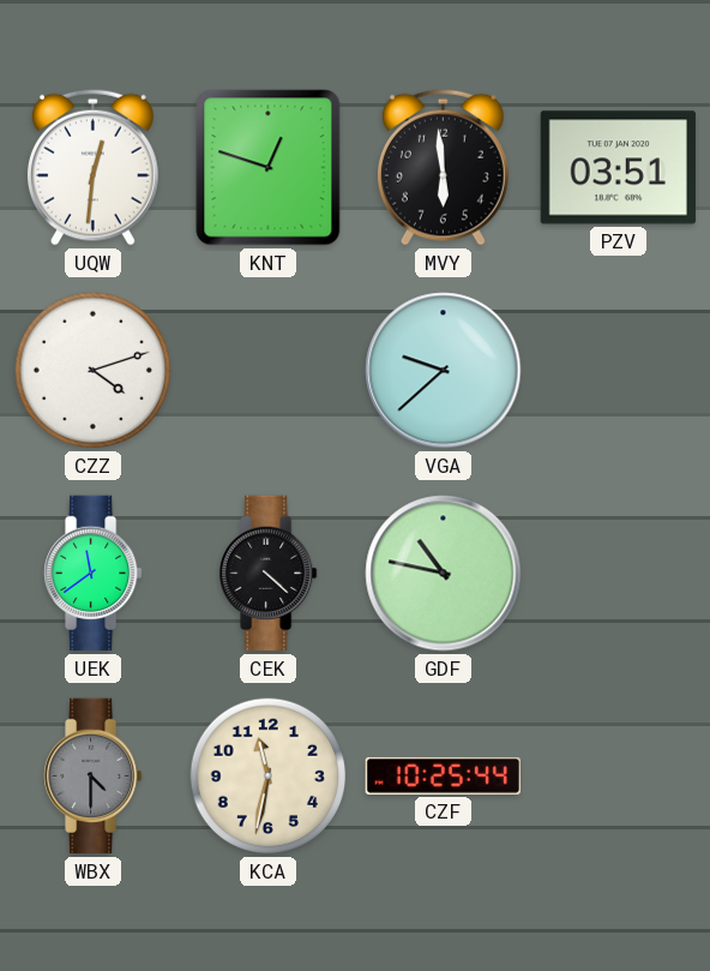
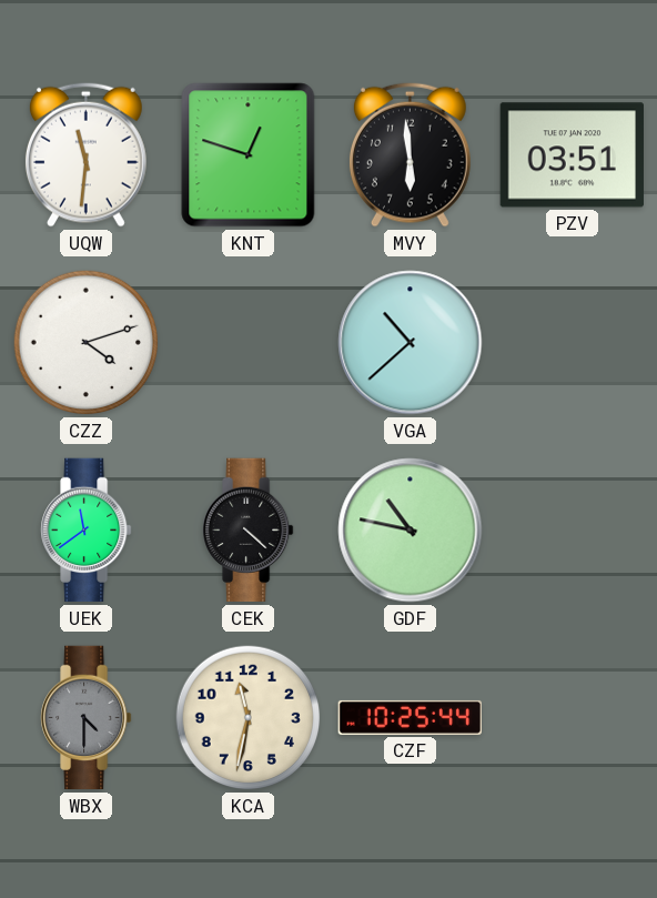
UQW: 12:31 -> 11:31
VGA: 9:38 -> 10:38
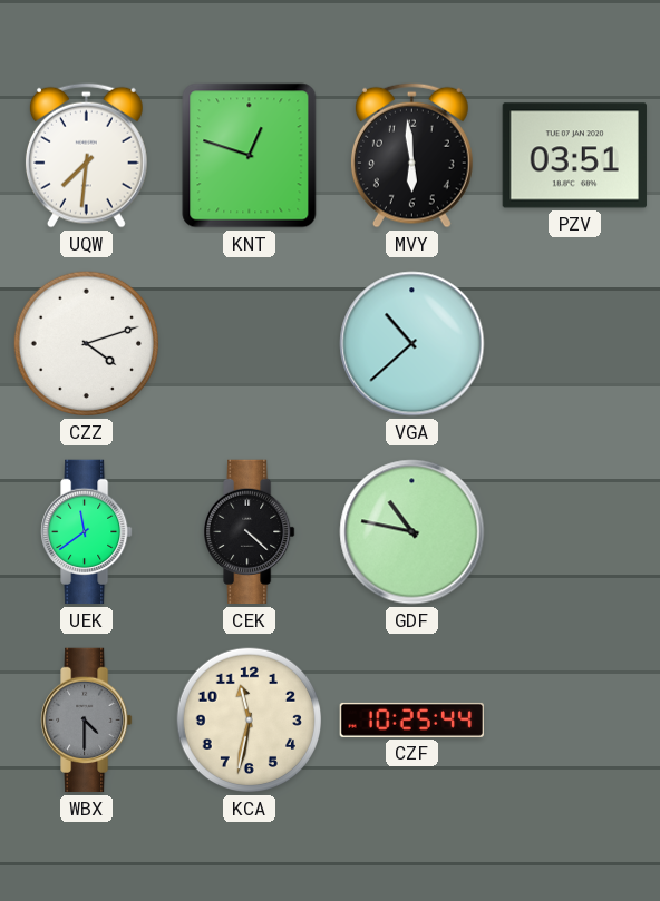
UQW: 11:31 -> 7:31
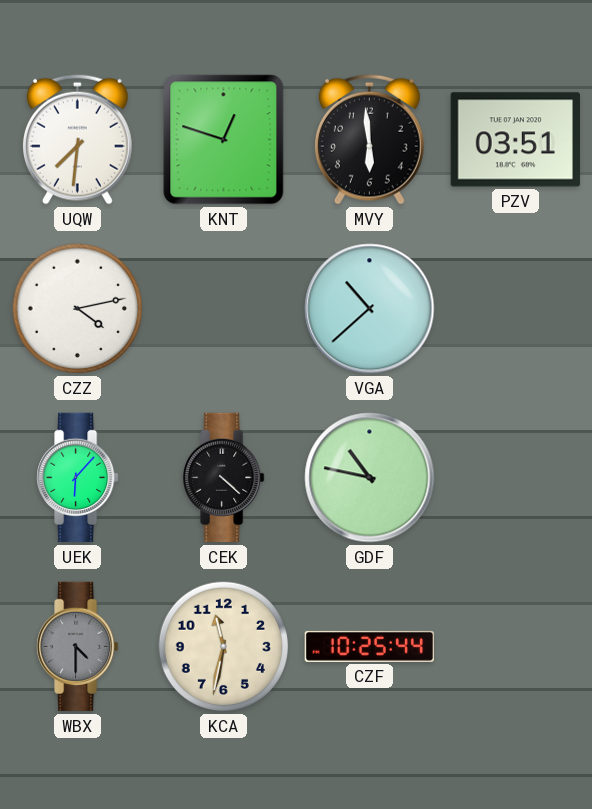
CZZ: 4:12 -> 4:13
UEK: 11:39 -> 6:07
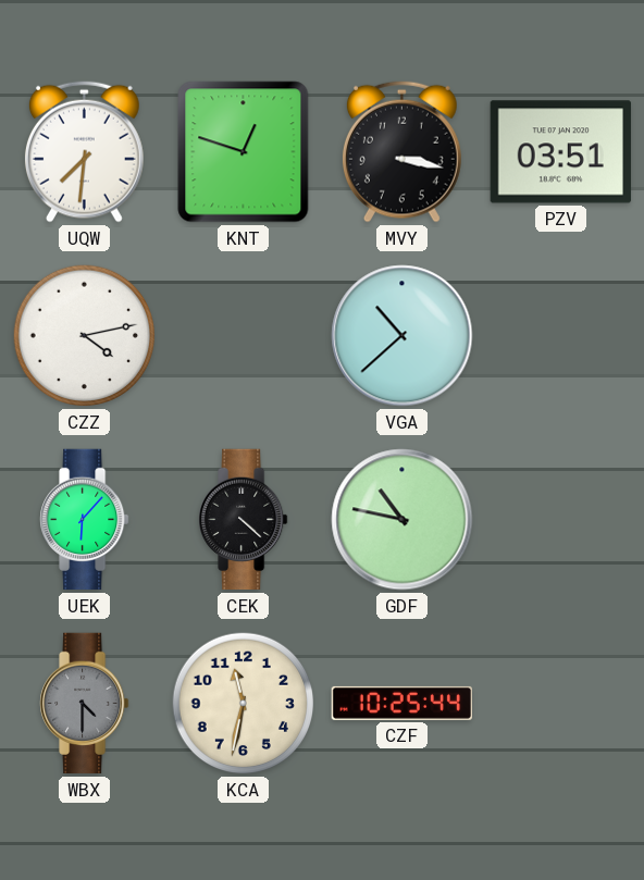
MVY: 5:59 -> 3:17
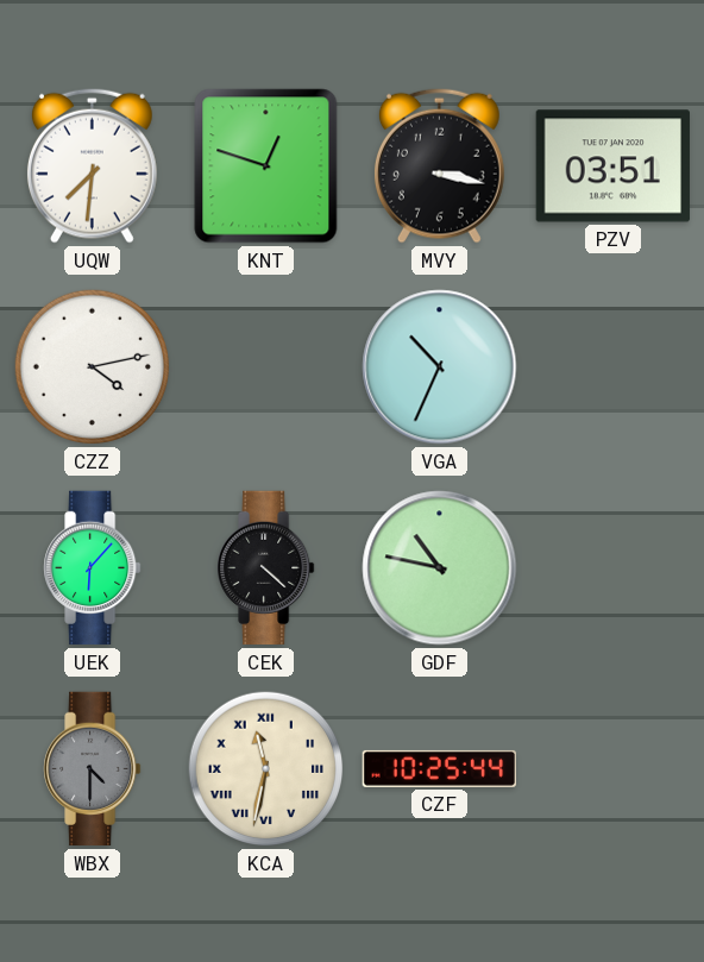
VGA: 10:38 -> 10:34
KCA numerals: Arabic -> Roman
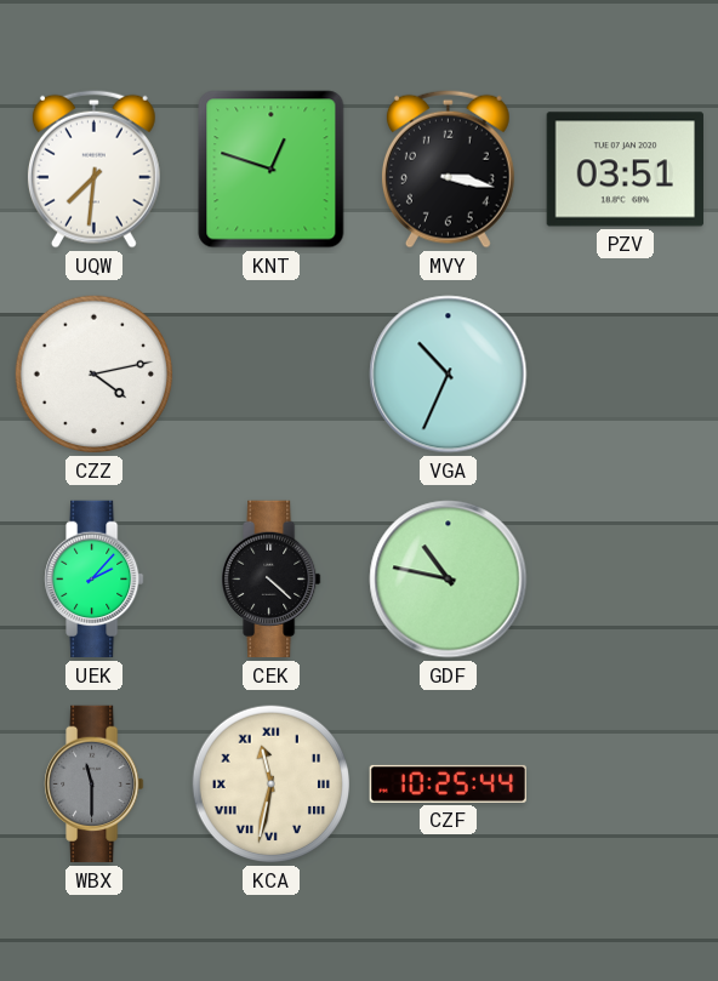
UEK: 6:07 -> 2:07
WBX: 4:30 -> 11:30
